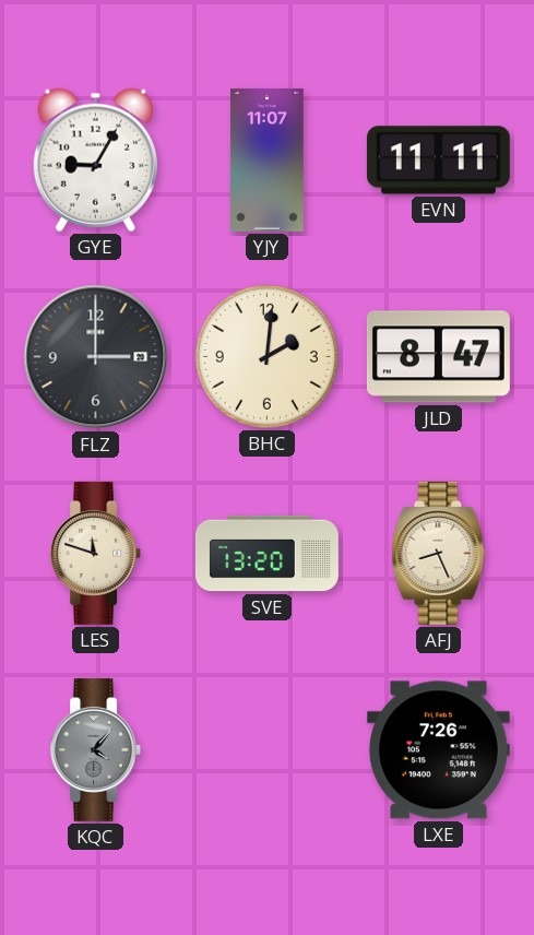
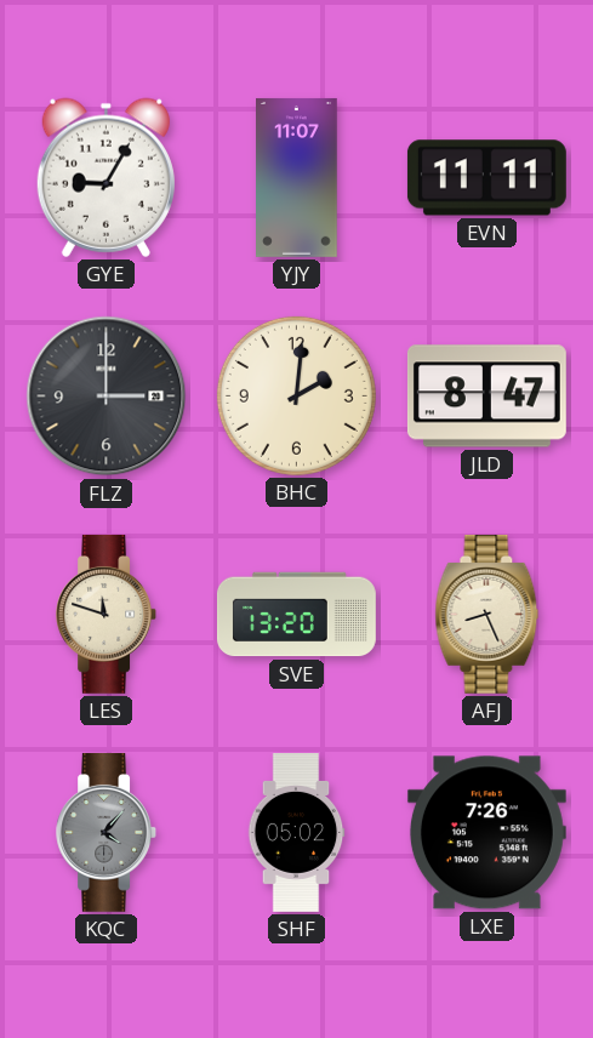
SHF: none -> 05:02
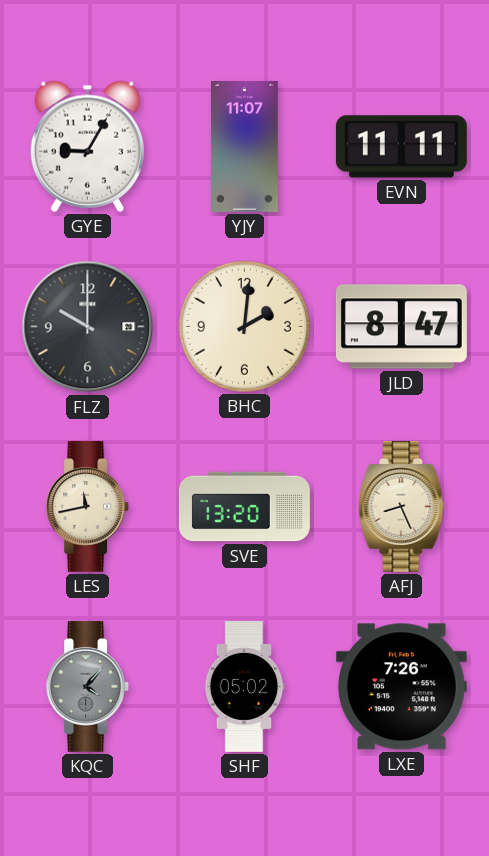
FLZ: 3:00 -> 10:00
LES: 11:48 -> 11:43
